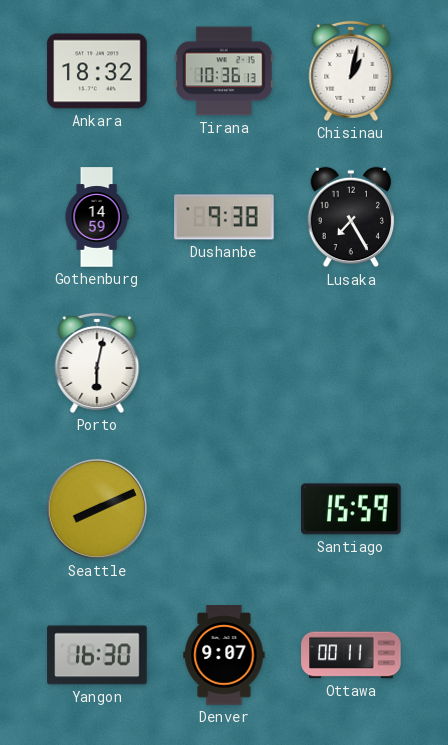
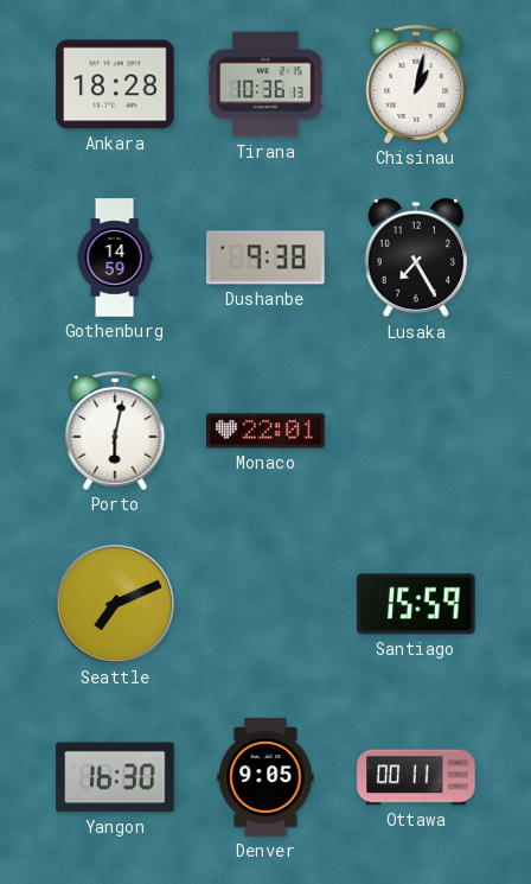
Ankara: 18:32 -> 18:28
Monaco: none -> 22:01
Seattle: 8:11 -> 7:11
Denver: 9:07 -> 9:05
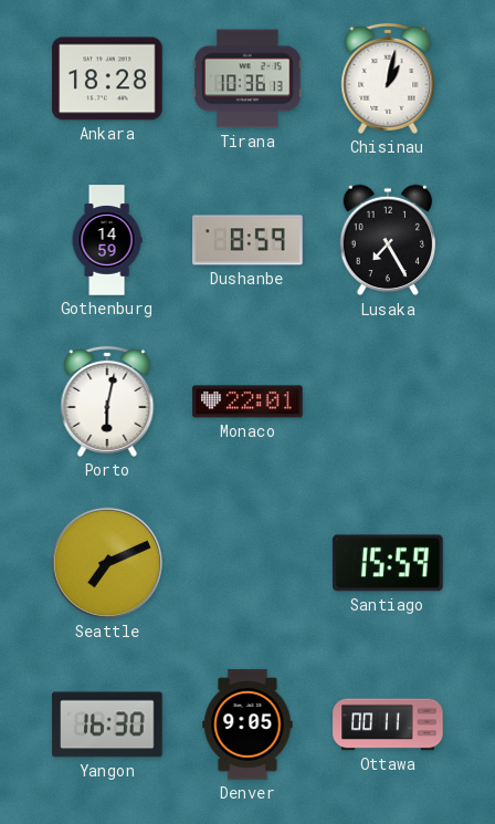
Dushanbe: 9:38 -> 8:59
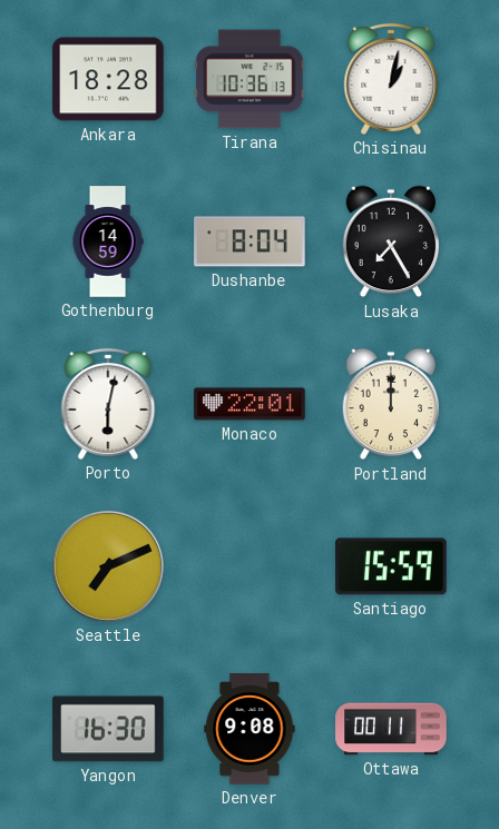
Dushanbe: 8:59 -> 8:04
Portland: none -> 12:00
Denver: 9:05 -> 9:08
